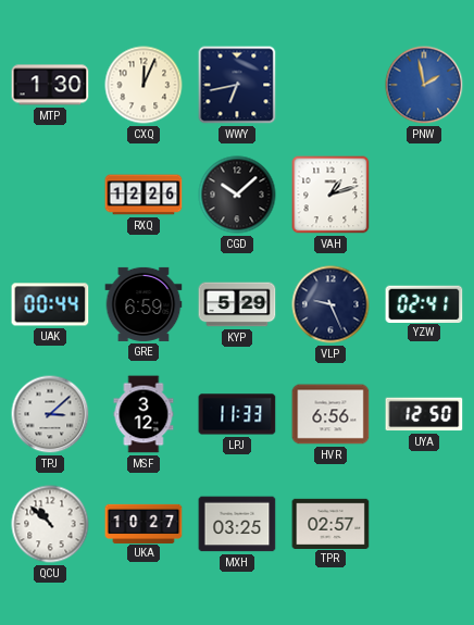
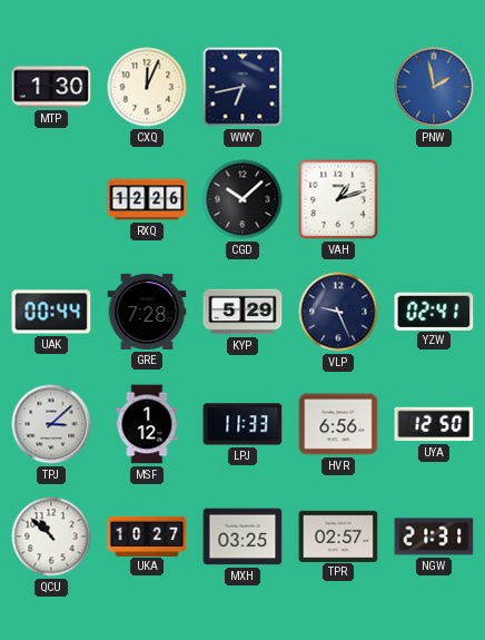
GRE: 6:59 -> 7:28
MSF: 3:12 -> 1:12
NGW: none -> 21:31
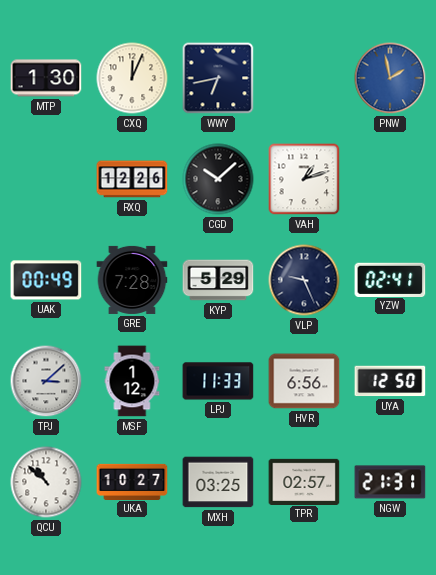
UAK: 00:44 -> 00:49
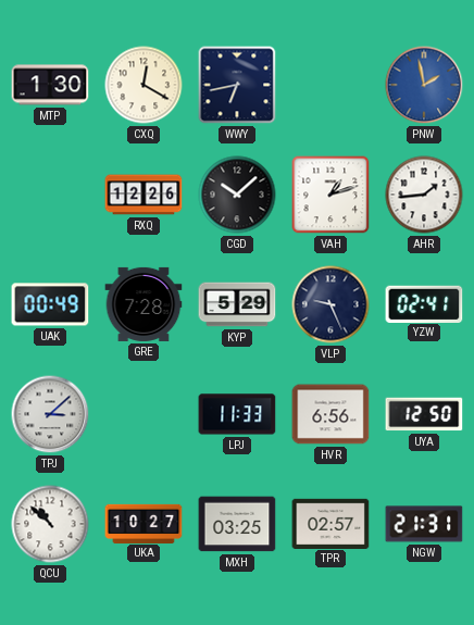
CXQ: 12:04 -> 12:20
AHR: none -> 1:44
MSF: 1:12 -> none
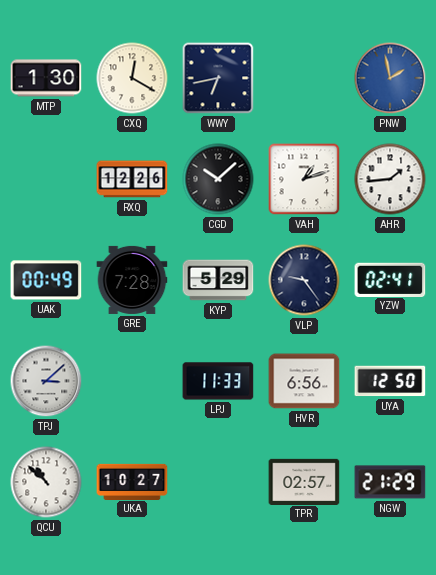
VLP: 9:26 -> 9:24
MXH: 03:25 -> none
NGW: 21:31 -> 21:29
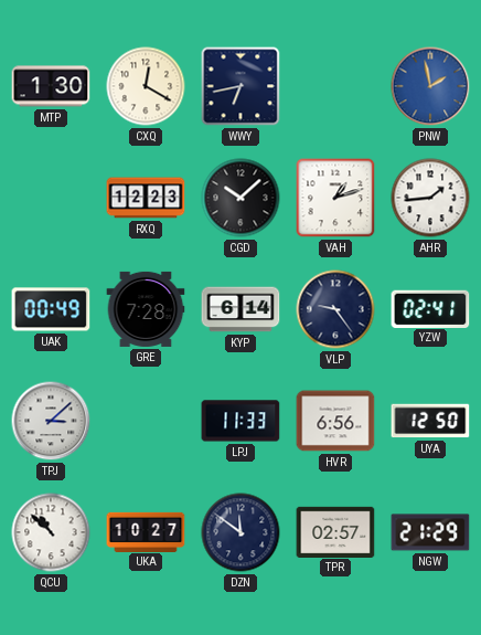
RXQ: 12:26 -> 12:23
KYP: 5:29 -> 6:14
DZN: none -> 11:51
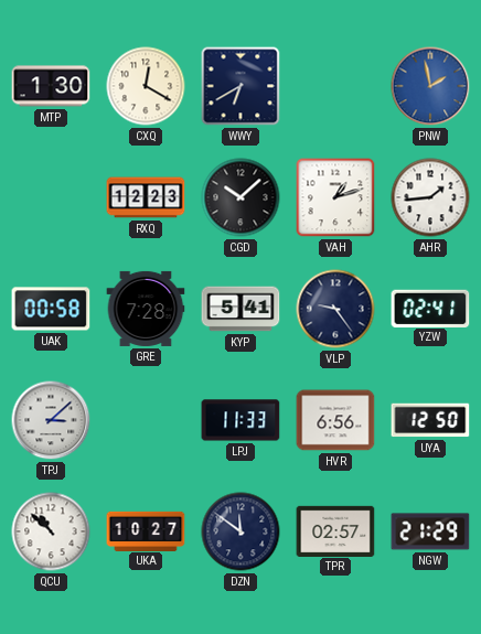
WWY: 6:43 -> 6:40
UAK: 00:49 -> 00:58
KYP: 6:14 -> 5:41
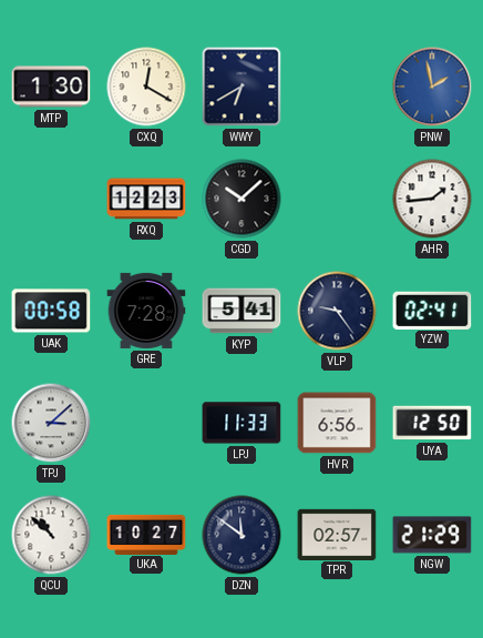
VAH: 1:12 -> none
